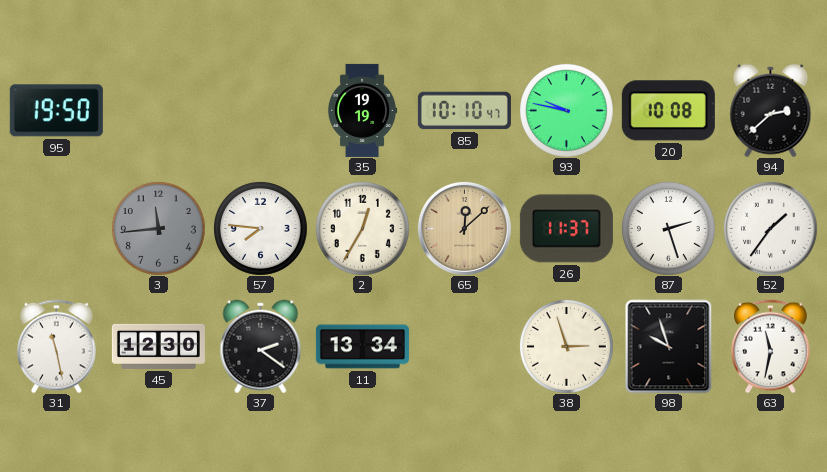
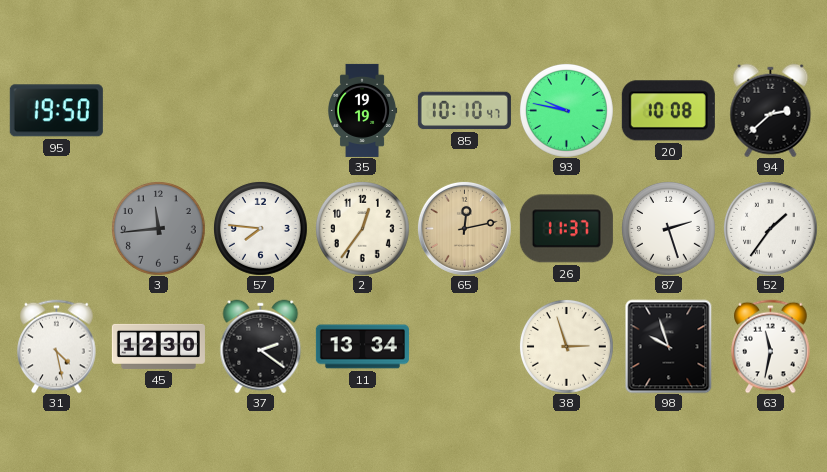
2: 12:35 -> 12:36
65: 12:08 -> 12:13
31: 11:28 -> 4:28
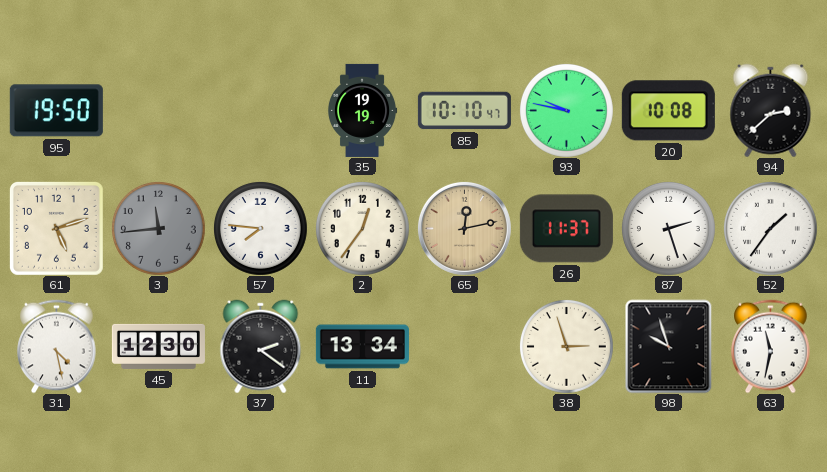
61: none -> 5:12
